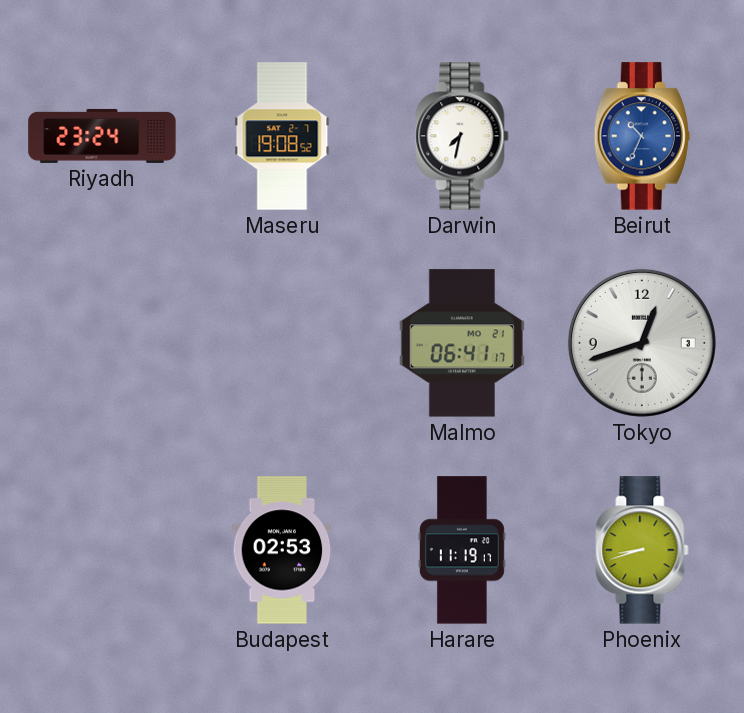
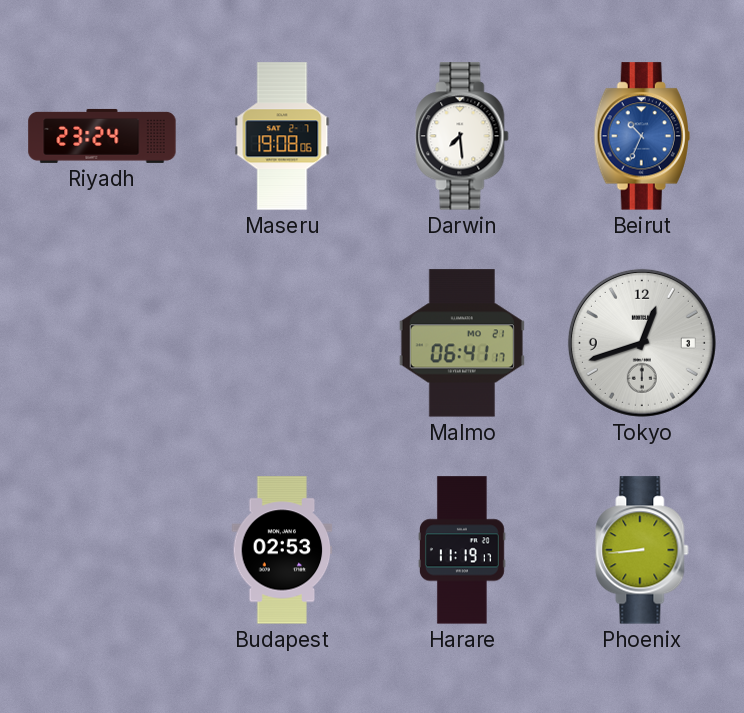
Maseru: 19:08:52 -> 19:08:06
Darwin: 7:32 -> 7:29
Phoenix: 8:42 -> 8:44
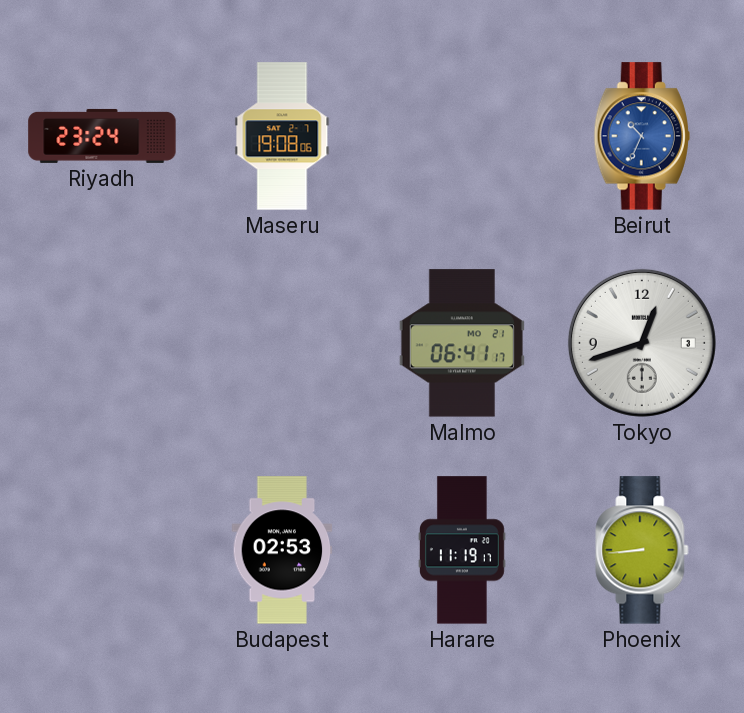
Darwin: 7:29 -> none
